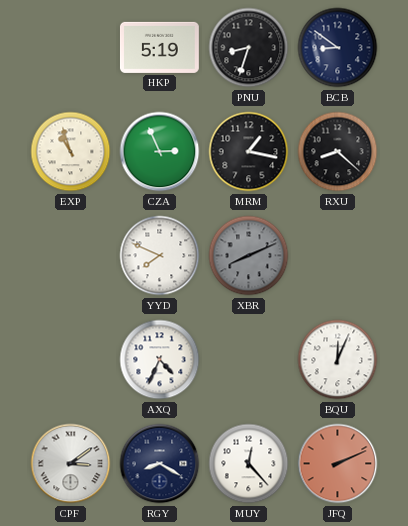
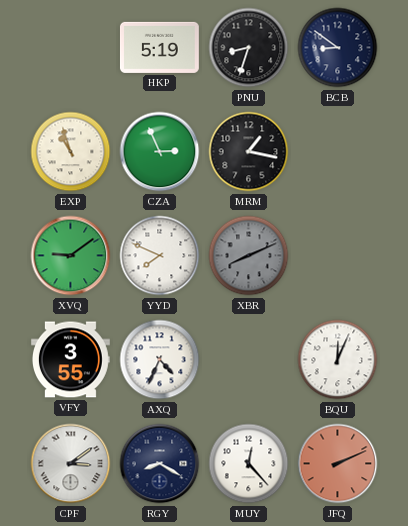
RXU: 8:22 -> none
XVQ: none -> 9:09
VFY: none -> 3:55
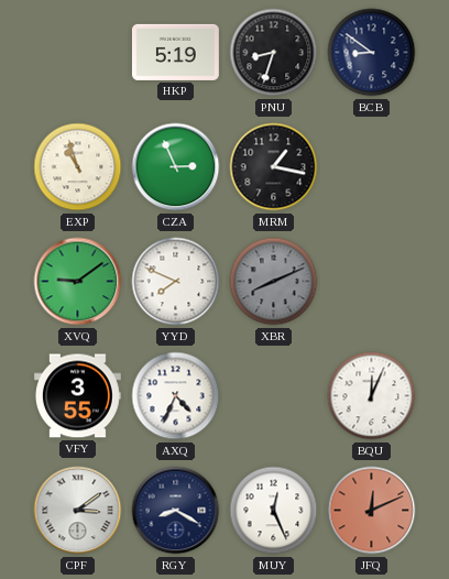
MUY: 12:23 -> 12:26
JFQ: 2:11 -> 12:11
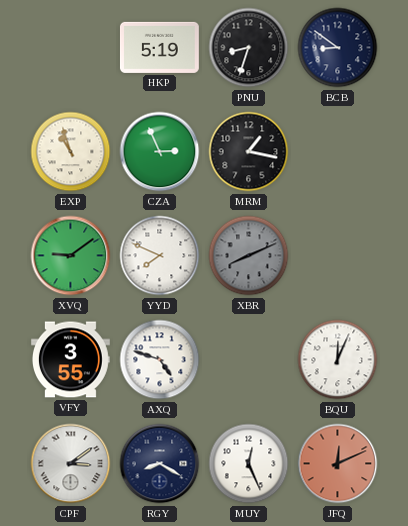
AXQ: 4:34 -> 4:48
